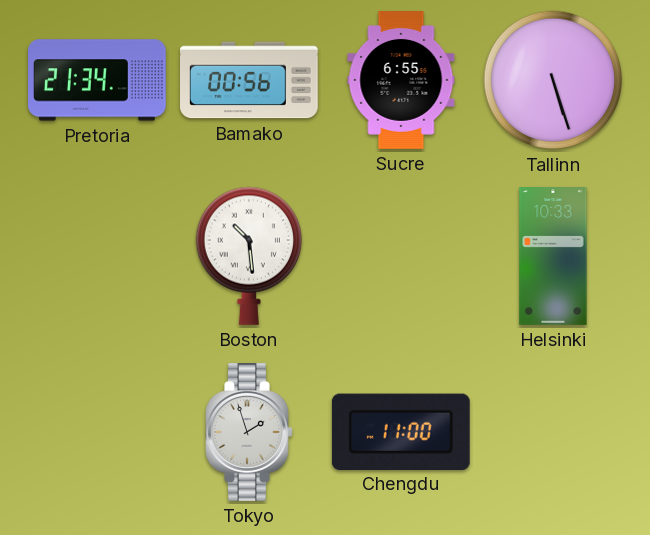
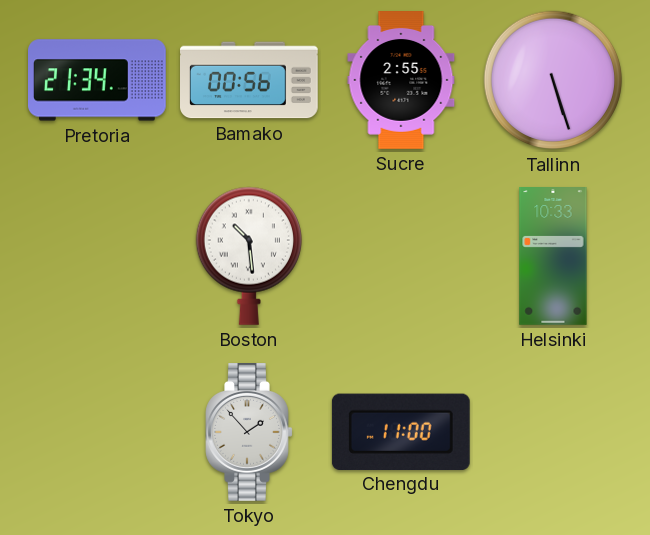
Sucre: 6:55 -> 2:55
Tokyo: 1:57 -> 1:53
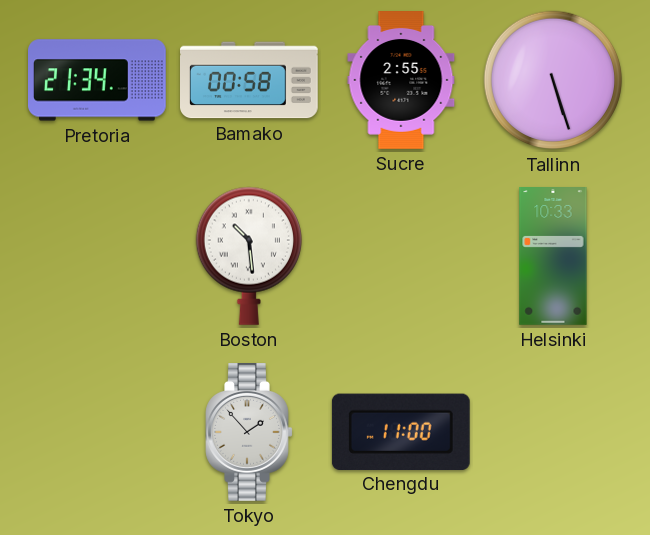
Bamako: 00:56 -> 00:58
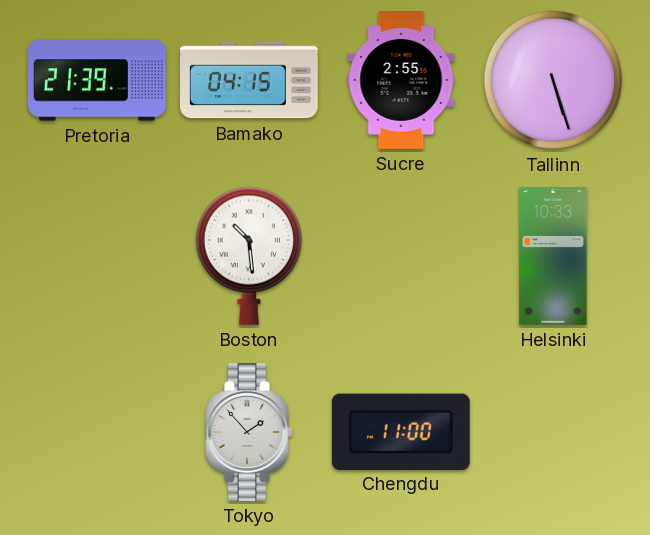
Pretoria: 21:34 -> 21:39
Bamako: 00:58 -> 04:15
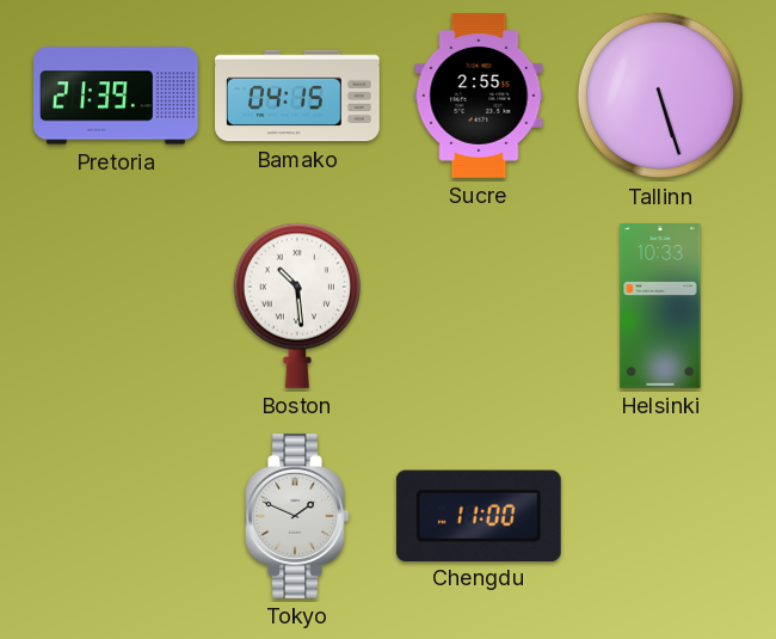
Tokyo: 1:53 -> 1:49
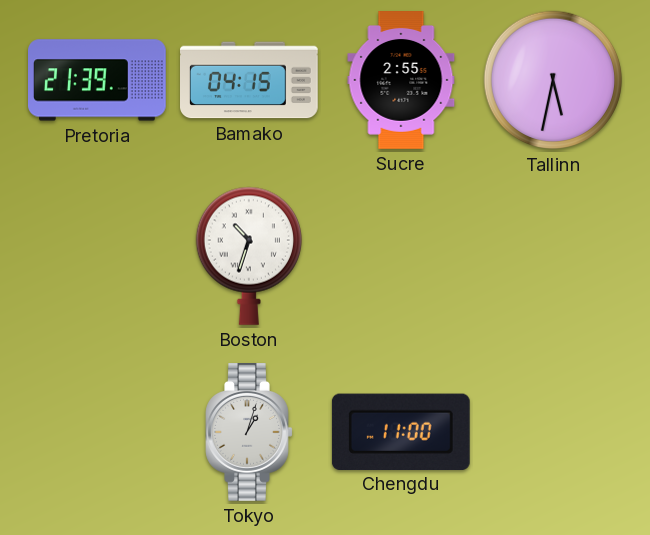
Tallinn: 5:27 -> 5:32
Boston: 10:29 -> 10:33
Helsinki: 10:33 -> none
Tokyo: 1:49 -> 1:03
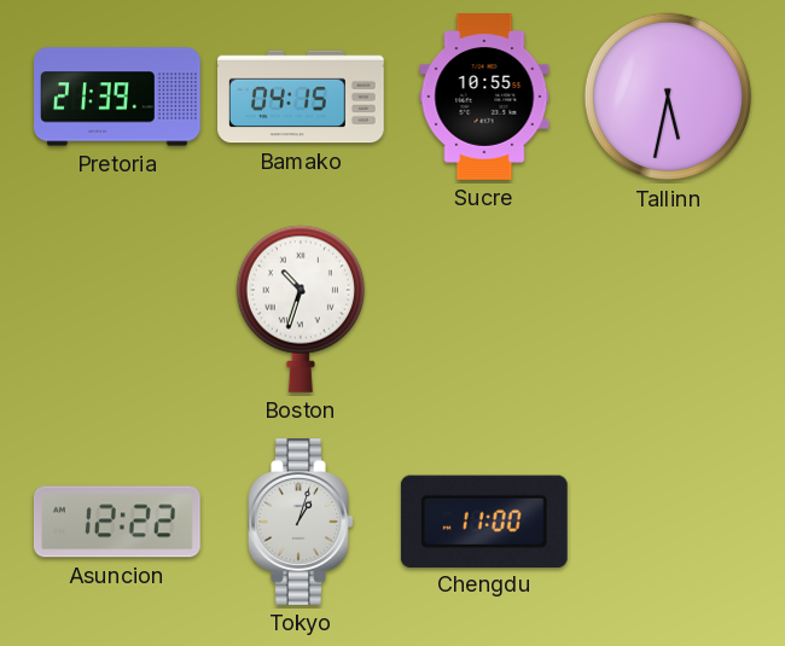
Sucre: 2:55 -> 10:55
Asuncion: none -> 12:22
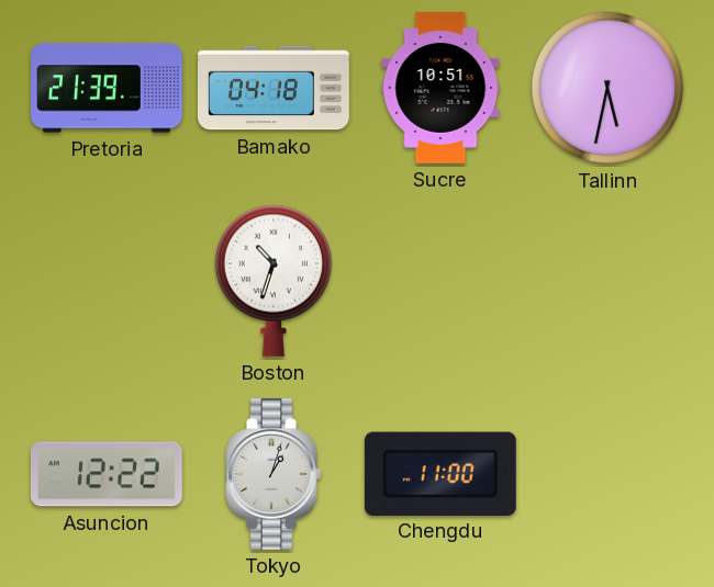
Bamako: 04:15 -> 04:18
Sucre: 10:55 -> 10:51
